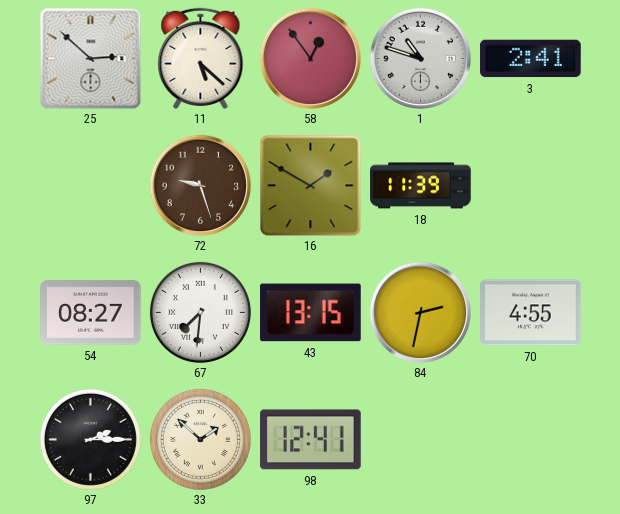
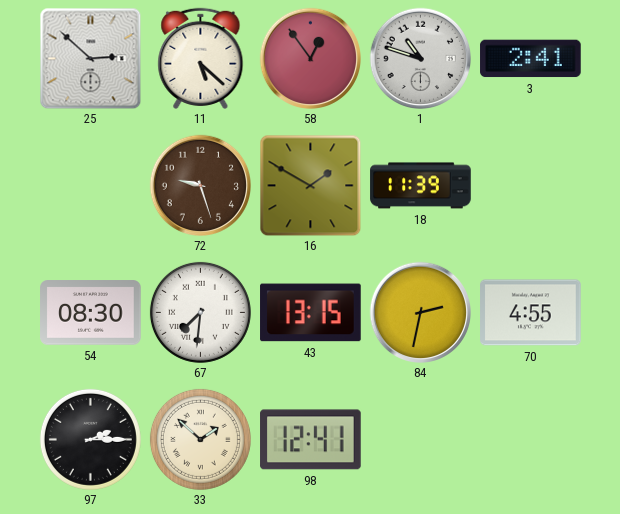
54: 08:27 -> 08:30
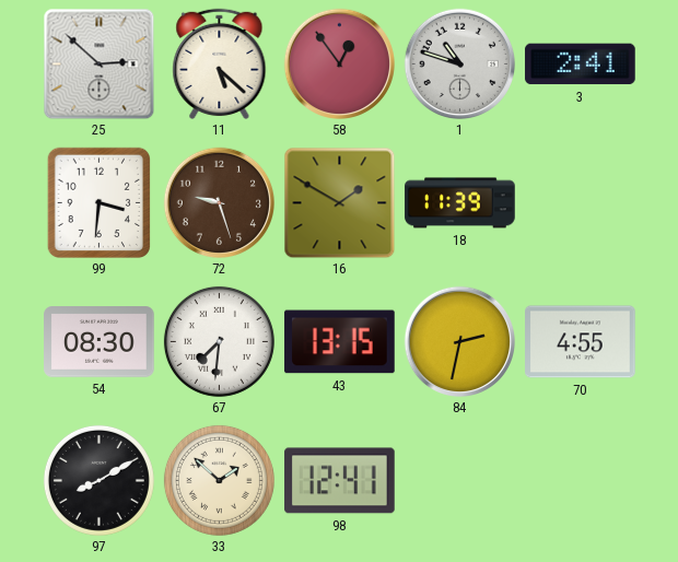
99: none -> 3:31
97: 2:15 -> 8:10
